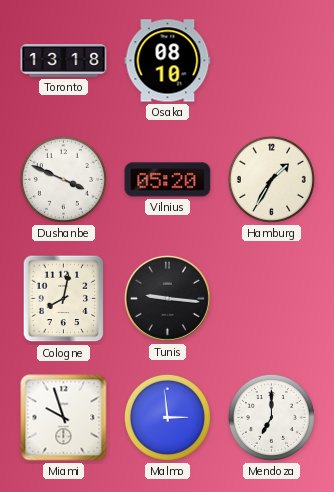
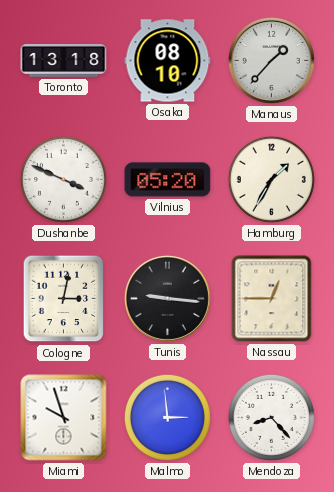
Manaus: none -> 1:37
Cologne: 8:02 -> 3:02
Nassau: none -> 12:45
Mendoza: 7:00 -> 8:23
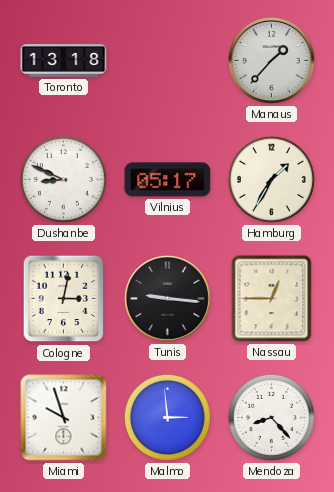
Osaka: 08:10 -> none
Dushanbe: 3:49 -> 8:49
Vilnius: 05:20 -> 05:17
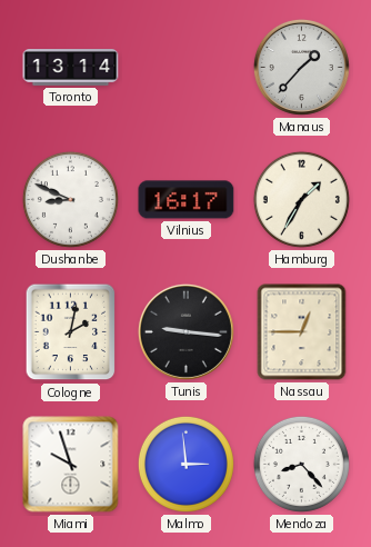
Toronto: 13:18 -> 13:14
Vilnius: 05:17 -> 16:17
Cologne: 3:02 -> 2:02
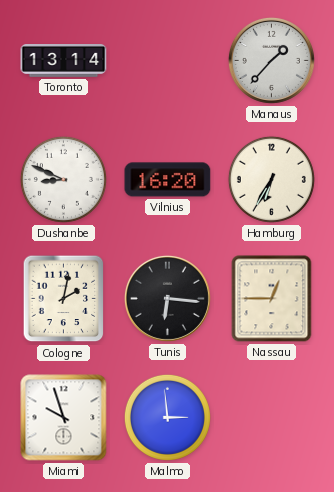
Vilnius: 16:17 -> 16:20
Hamburg: 1:35 -> 6:35
Tunis: 9:16 -> 6:16
Mendoza: 8:23 -> none
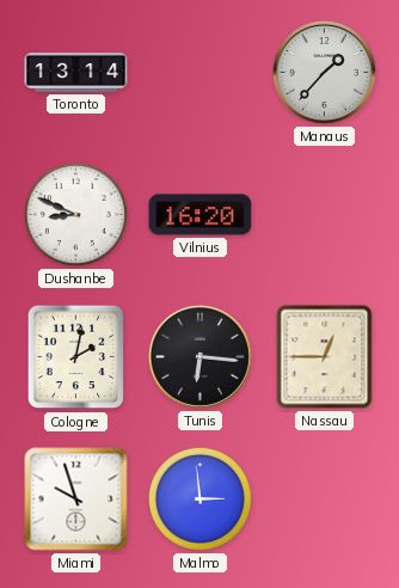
Hamburg: 6:35 -> none
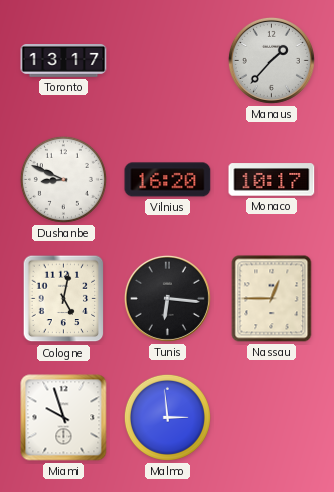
Toronto: 13:14 -> 13:17
Monaco: none -> 10:17
Cologne: 2:02 -> 5:02
